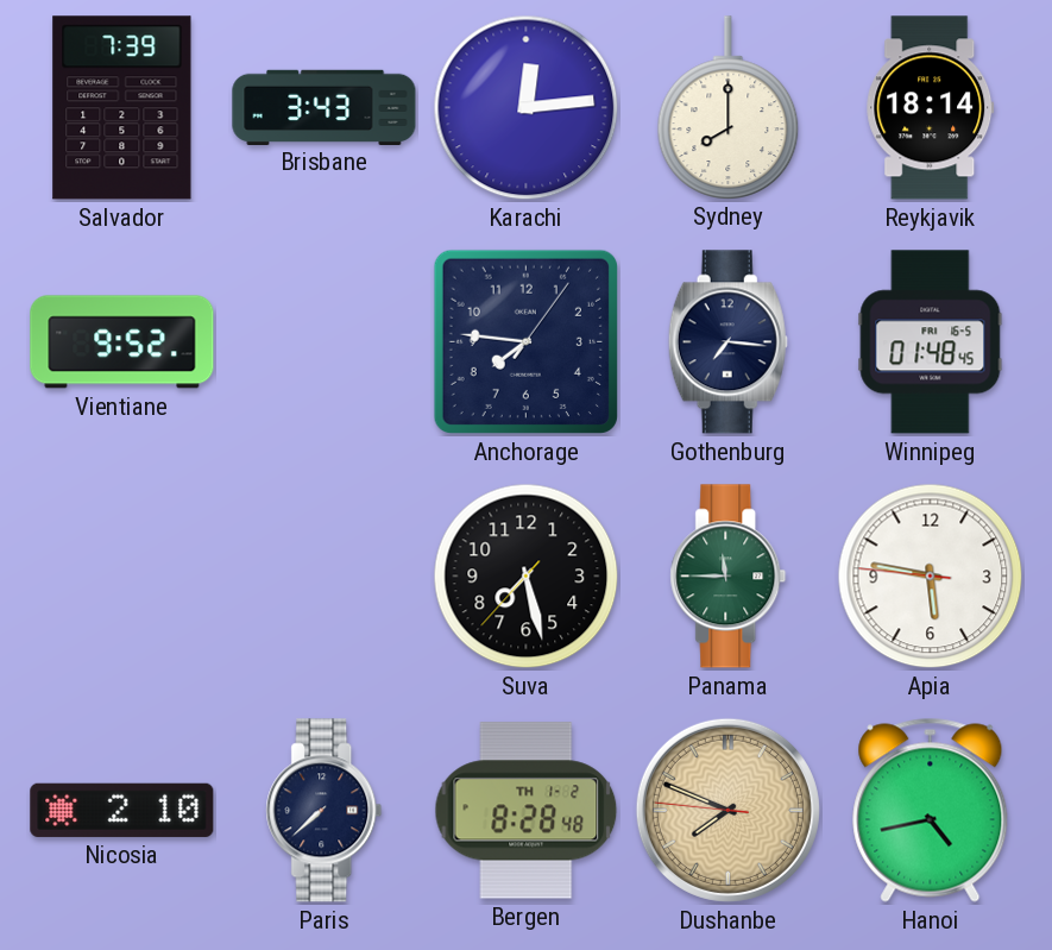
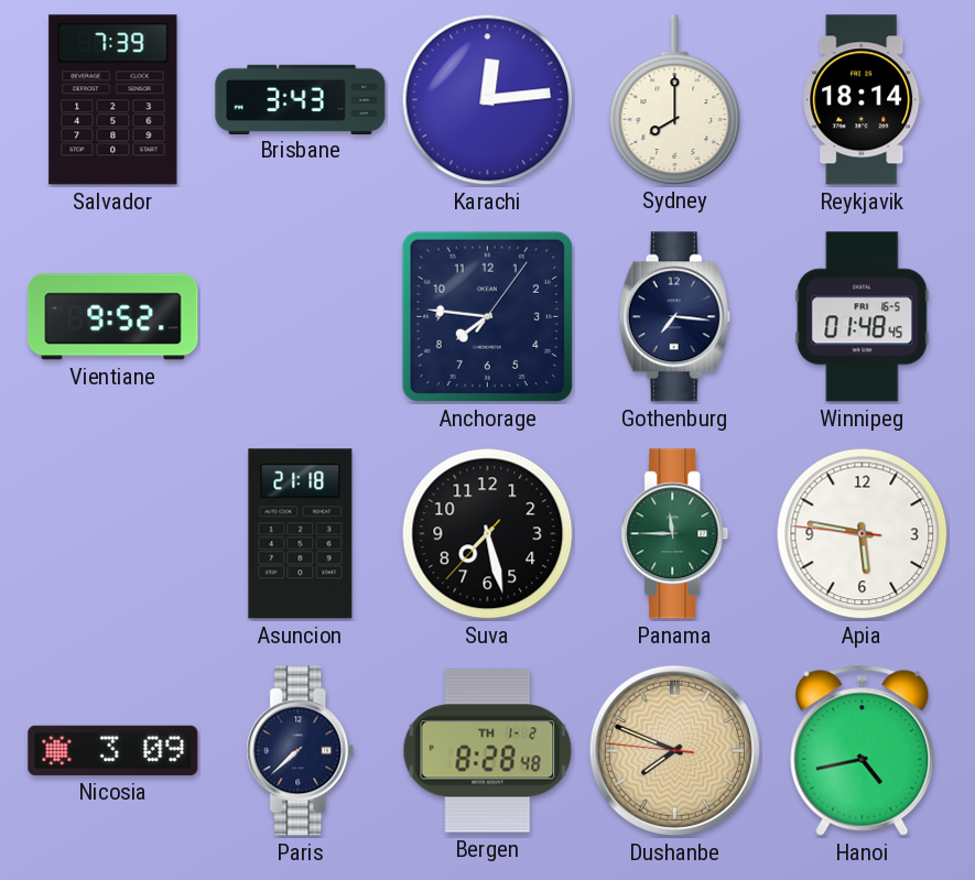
Asuncion: none -> 21:18
Nicosia: 2:10 -> 3:09
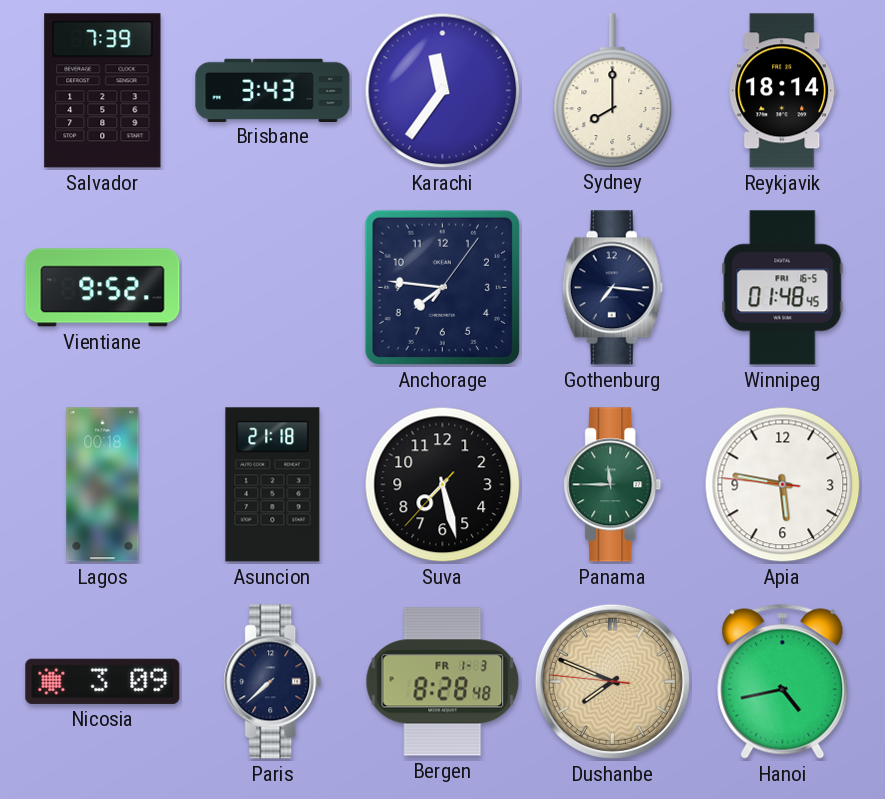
Karachi: 12:14 -> 11:36
Lagos: none -> 00:18
Bergen date: TH 1-2 -> FR 1-3
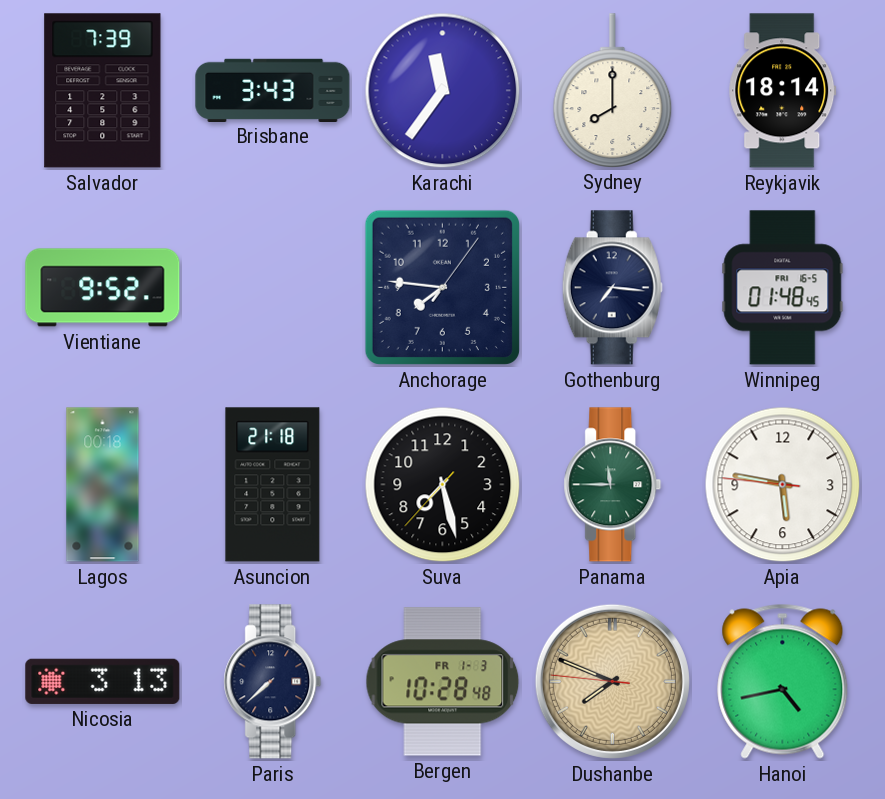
Nicosia: 3:09 -> 3:13
Bergen: 8:28 -> 10:28
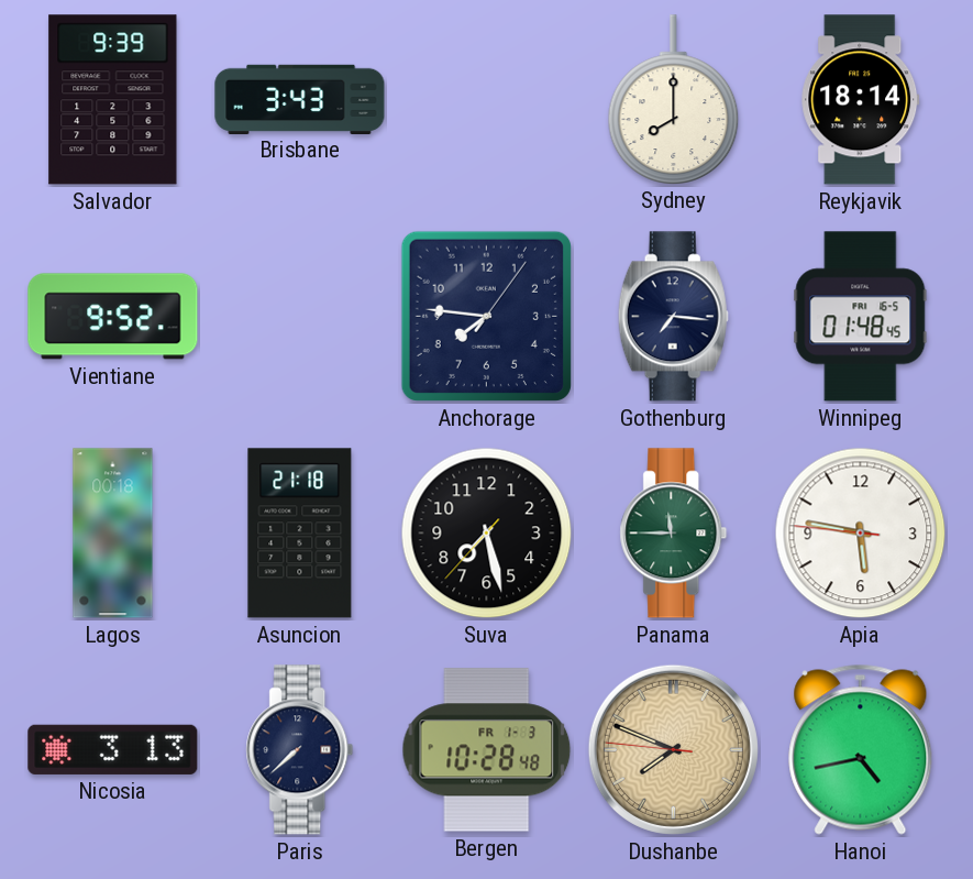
Salvador: 7:39 -> 9:39
Karachi: 11:36 -> none
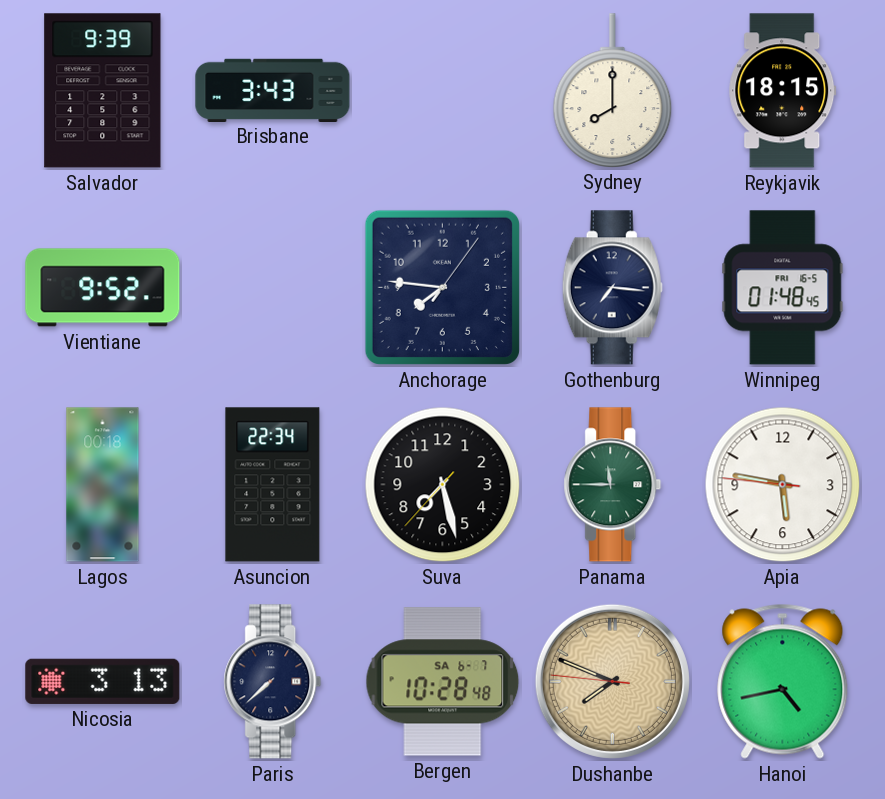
Reykjavik: 18:14 -> 18:15
Asuncion: 21:18 -> 22:34
Bergen date: FR 1-3 -> SA 6-7
